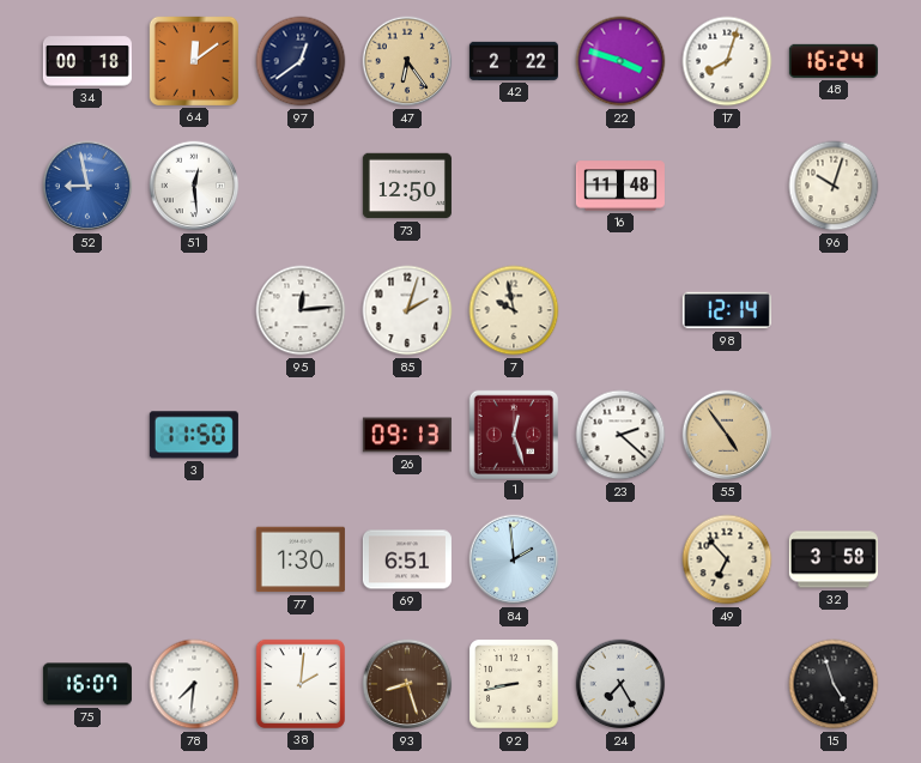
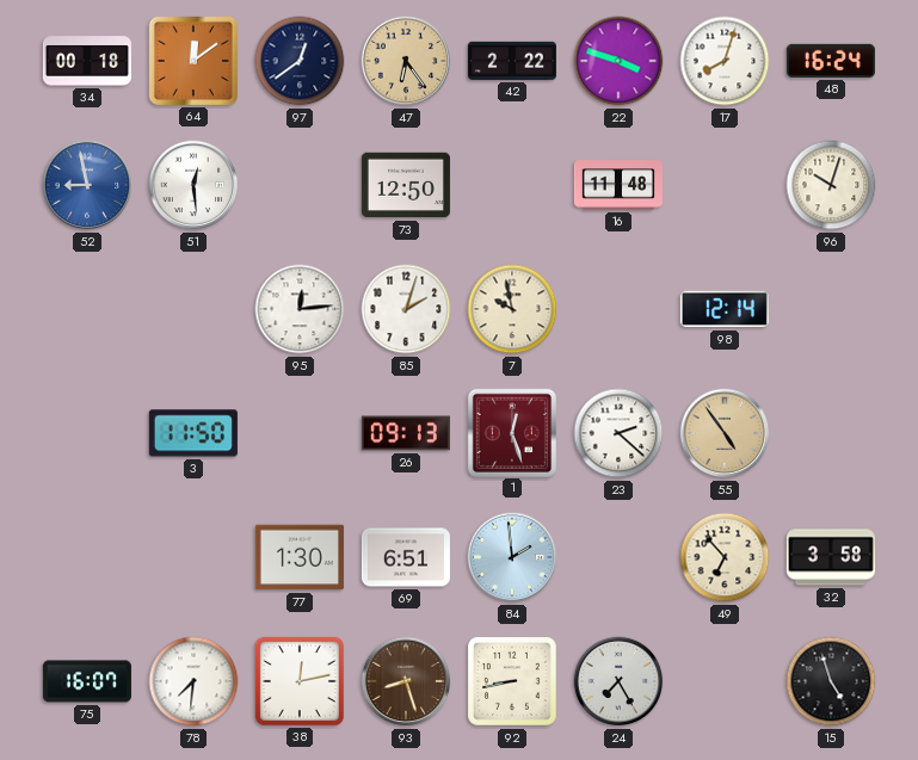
38: 2:01 -> 12:13
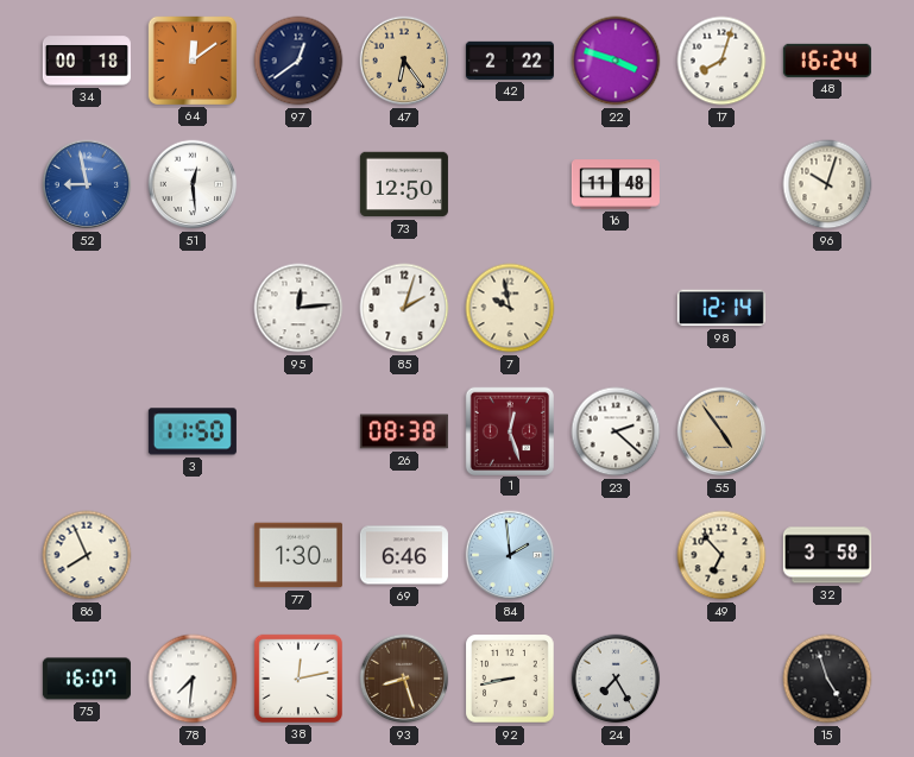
26: 09:13 -> 08:38
86: none -> 7:56
69: 6:51 -> 6:46
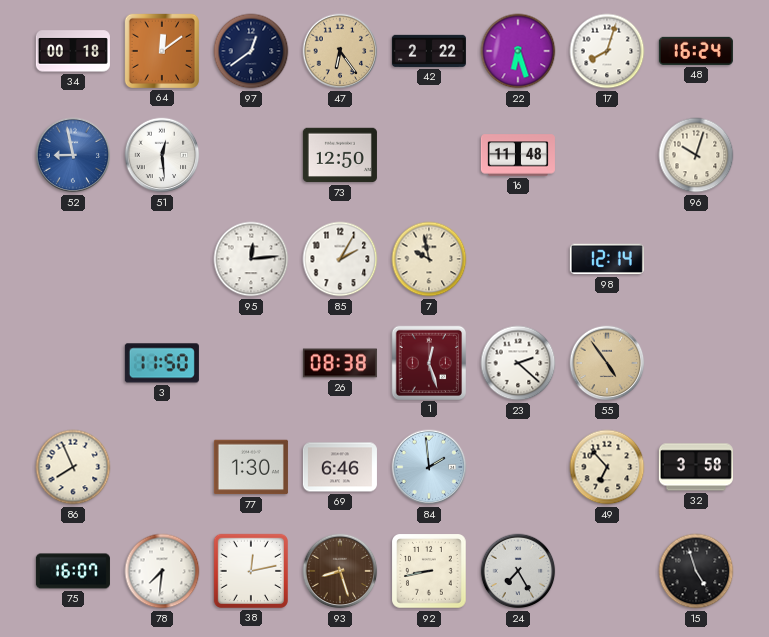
22: 3:48 -> 6:27
85: 2:03 -> 2:05
